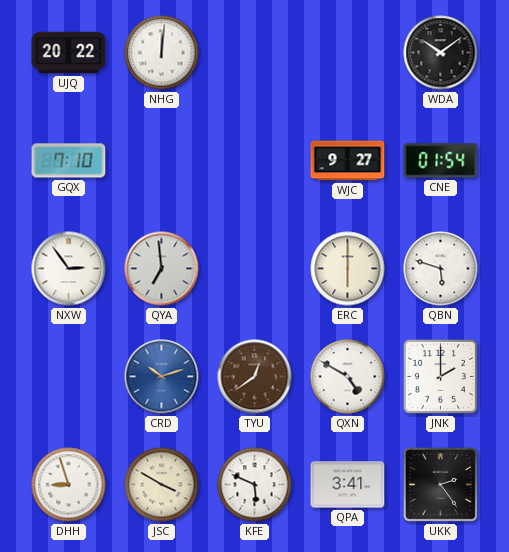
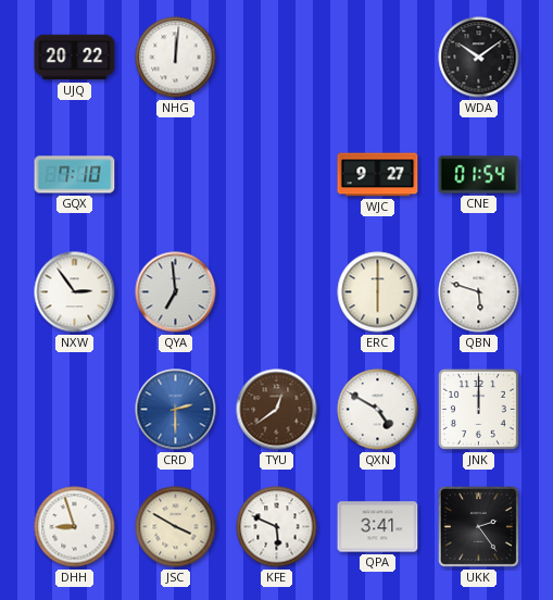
CRD: 10:12 -> 2:30
JNK: 2:00 -> 12:00
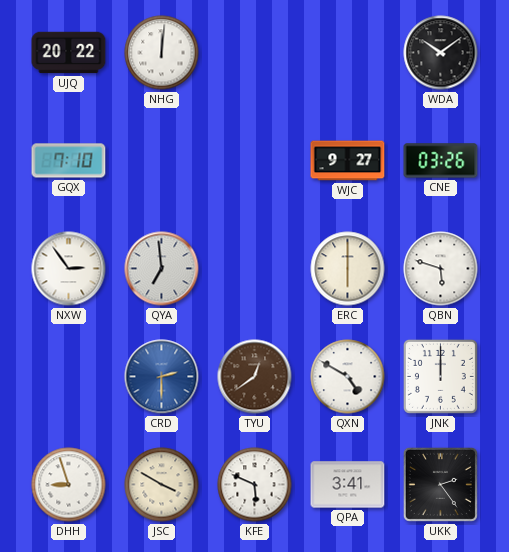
CNE: 01:54 -> 03:26
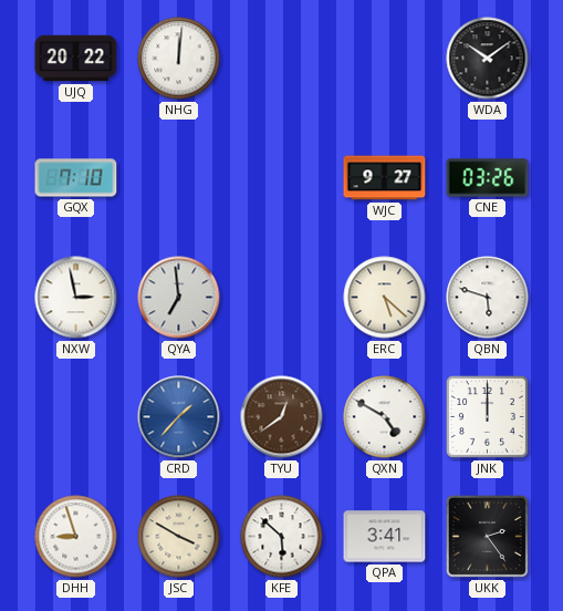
NXW: 2:54 -> 2:58
ERC: 6:00 -> 5:22
CRD: 2:30 -> 1:37
KFE: 5:49 -> 5:52
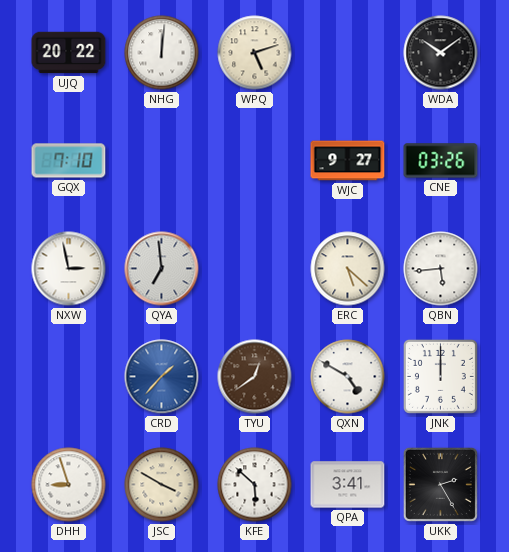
WPQ: none -> 5:12
QBN: 5:48 -> 5:44
UKK: 2:24 -> 2:25
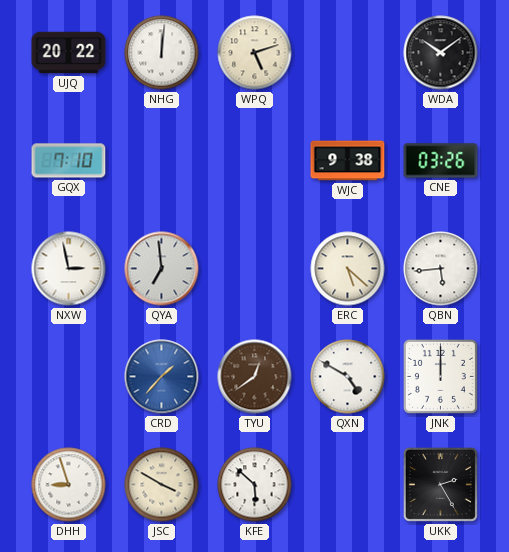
WJC: 9:27 -> 9:38
QPA: 3:41 -> none
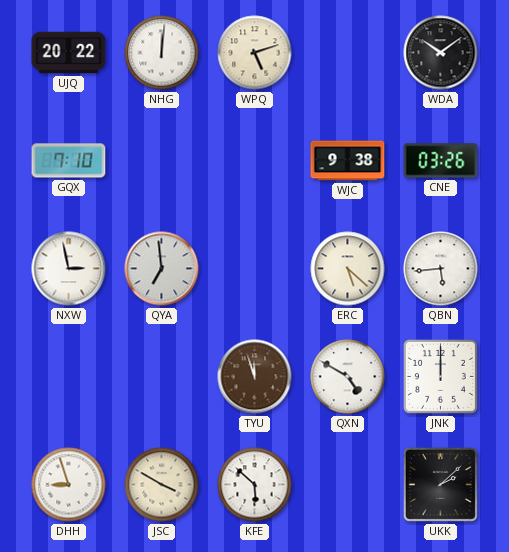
CRD: 1:37 -> none
TYU: 12:39 -> 11:57
UKK: 2:25 -> 2:08
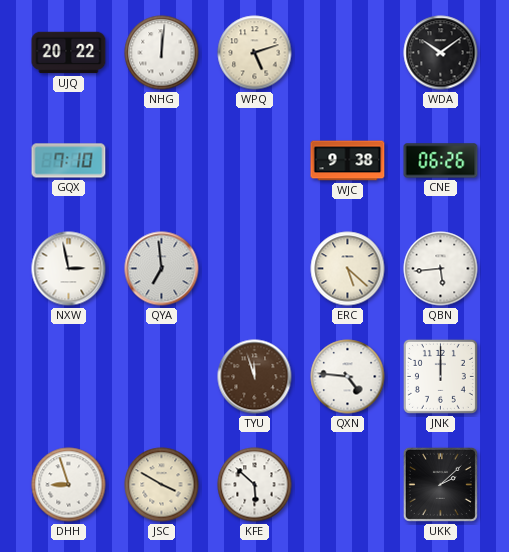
CNE: 03:26 -> 06:26
QXN: 4:50 -> 4:46
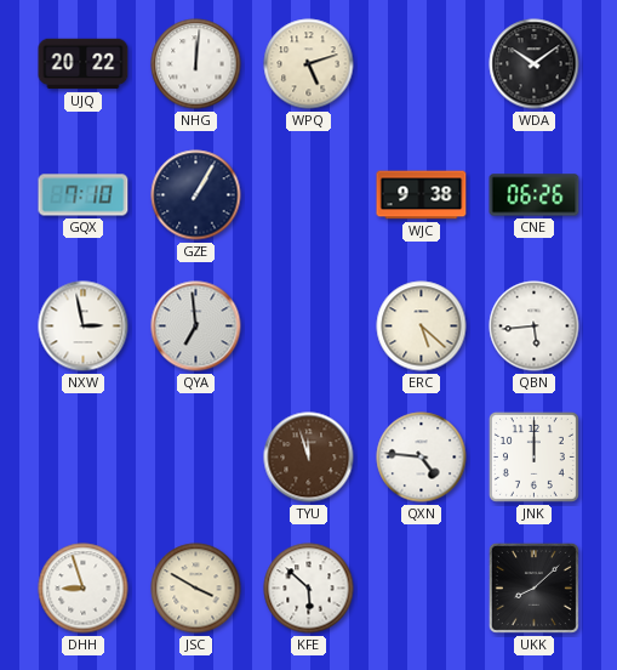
GZE: none -> 1:05
UKK: 2:08 -> 8:08
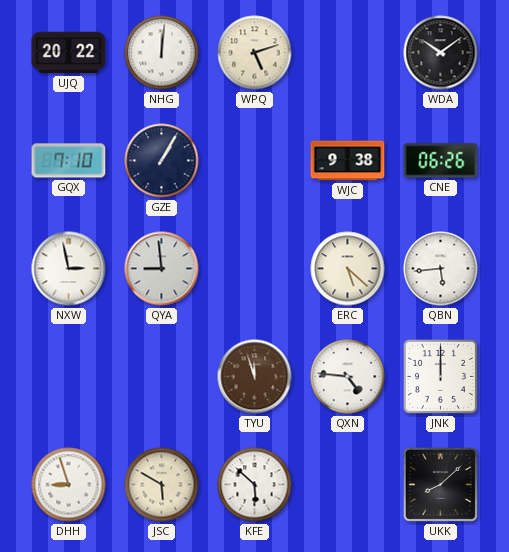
QYA: 6:59 -> 8:59
JSC: 3:50 -> 5:50
